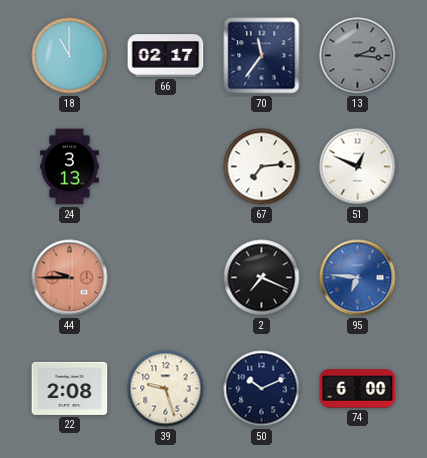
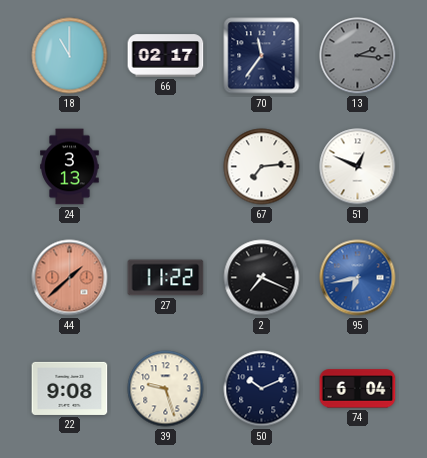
44: 9:45 -> 1:38
27: none -> 11:22
95: 6:46 -> 6:43
22: 2:08 -> 9:08
74: 6:00 -> 6:04
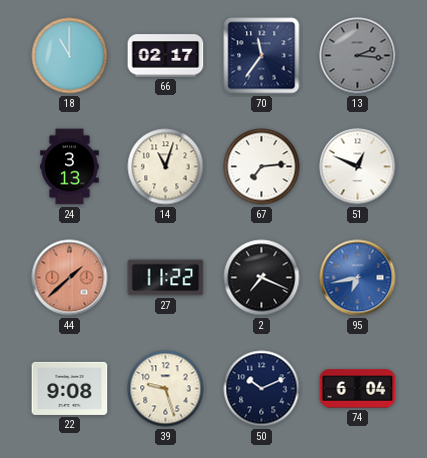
14: none -> 11:03
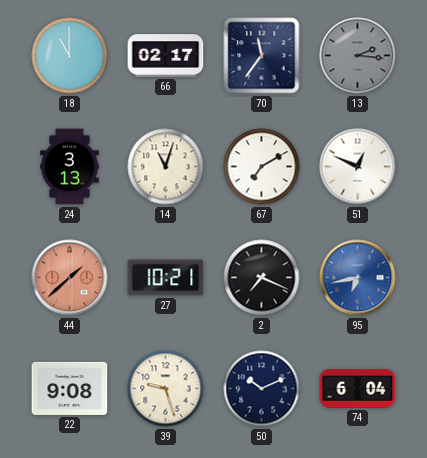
67: 7:14 -> 7:10
27: 11:22 -> 10:21
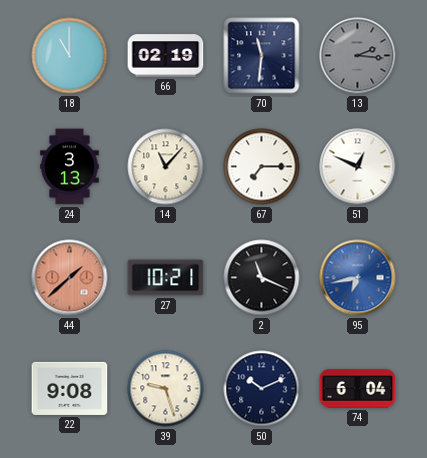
66: 02:17 -> 02:19
70: 11:36 -> 11:31
14: 11:03 -> 11:07
67: 7:10 -> 7:15
2: 7:19 -> 11:19
